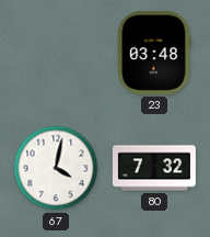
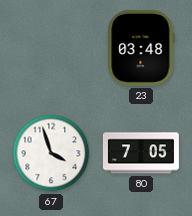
67: 4:02 -> 3:57
80: 7:32 -> 7:05
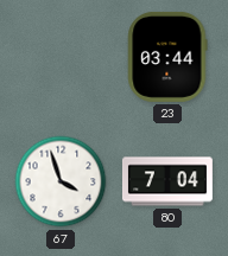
23: 03:48 -> 03:44
80: 7:05 -> 7:04
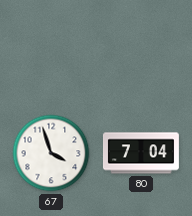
23: 03:44 -> none
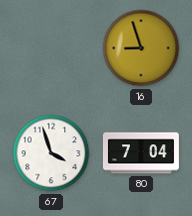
16: none -> 8:57
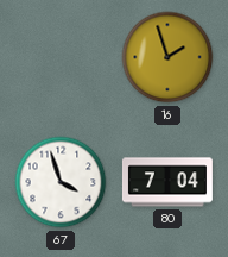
16: 8:57 -> 1:57
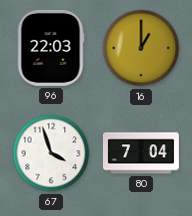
96: none -> 22:03
16: 1:57 -> 1:00
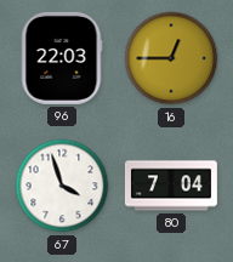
16: 1:00 -> 12:45
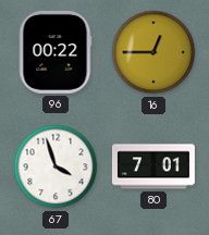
96: 22:03 -> 00:22
80: 7:04 -> 7:01
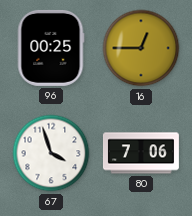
96: 00:22 -> 00:25
80: 7:01 -> 7:06
